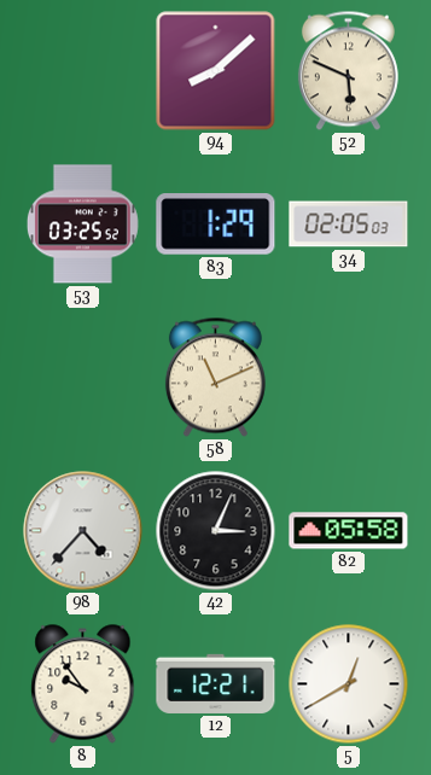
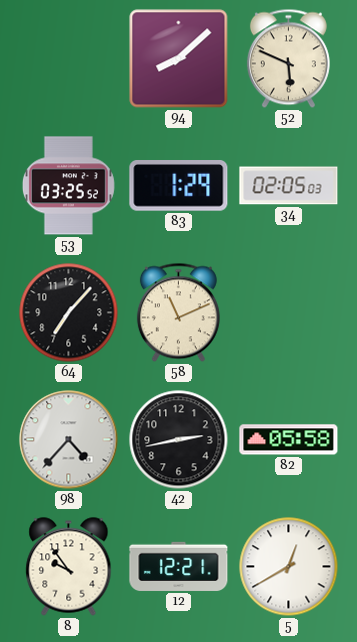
64: none -> 7:07
42: 3:04 -> 2:43
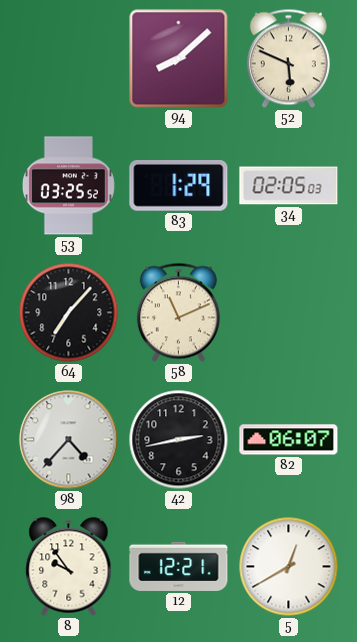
82: 05:58 -> 06:07
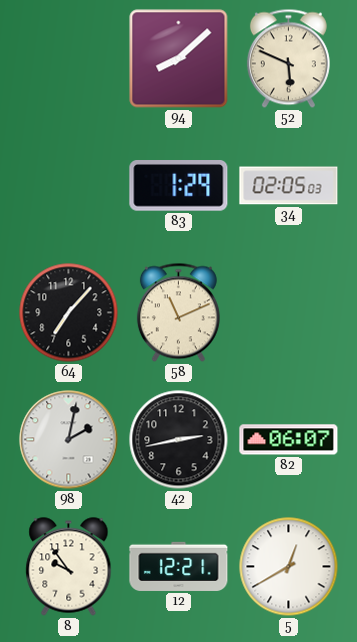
53: 03:25 -> none
98: 4:37 -> 2:02
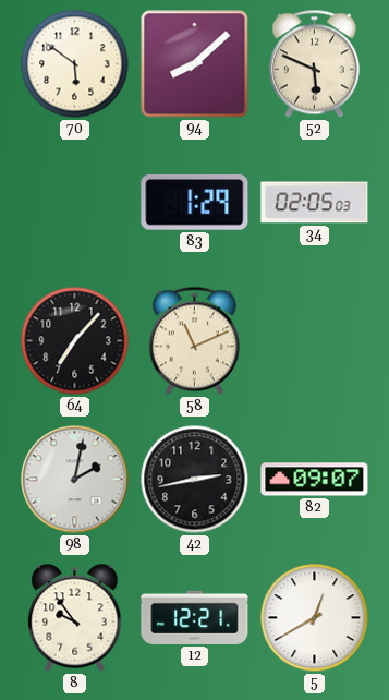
70: none -> 5:51
82: 06:07 -> 09:07
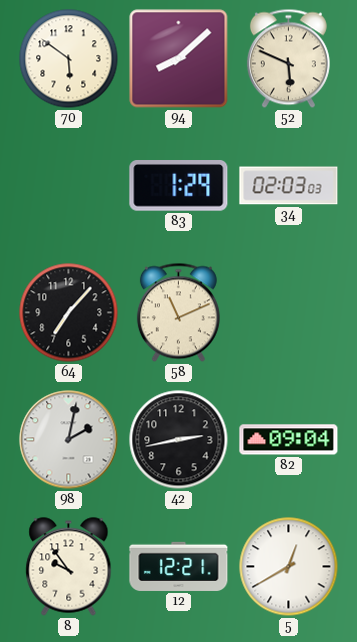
34: 02:05 -> 02:03
82: 09:07 -> 09:04
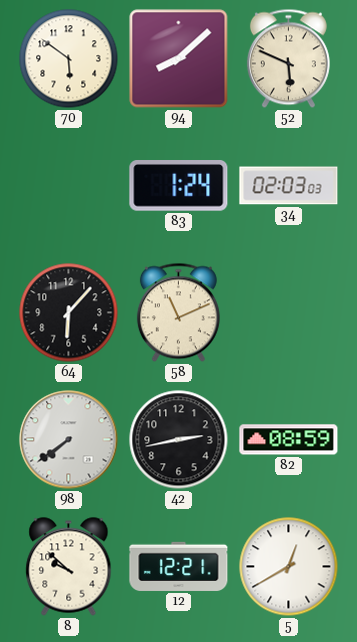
83: 1:29 -> 1:24
64: 7:07 -> 6:07
98: 2:02 -> 7:39
82: 09:04 -> 08:59
8: 9:54 -> 9:52
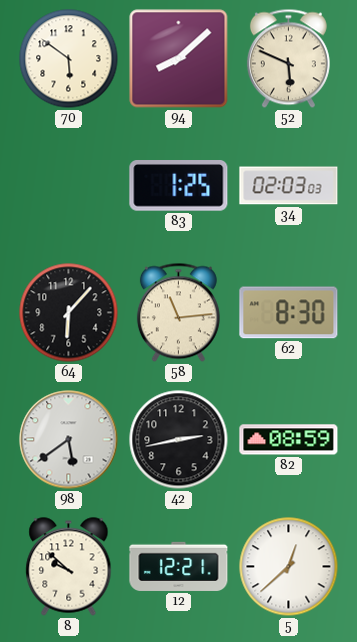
83: 1:24 -> 1:25
58: 11:11 -> 11:14
62: none -> 8:30
98: 7:39 -> 5:39
5: 12:40 -> 12:38
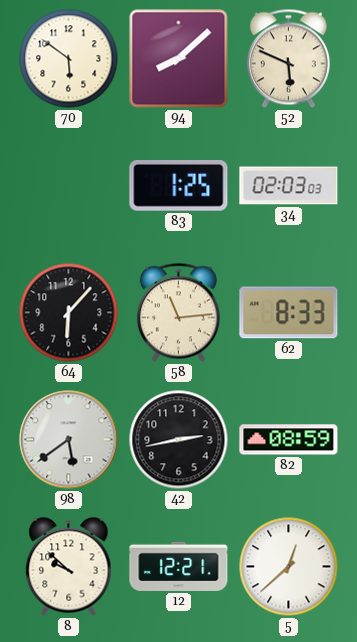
62: 8:30 -> 8:33
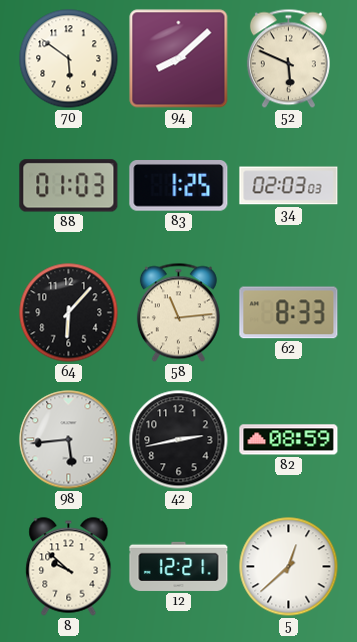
88: none -> 01:03
98: 5:39 -> 5:44
